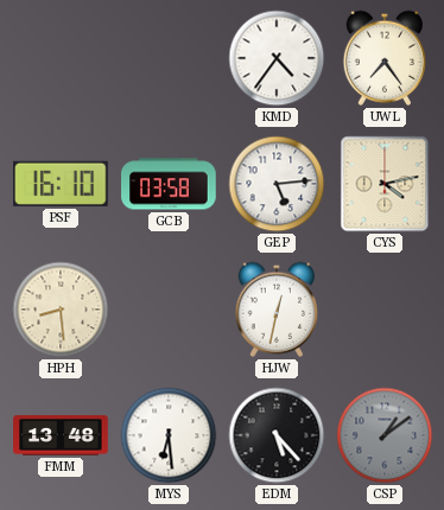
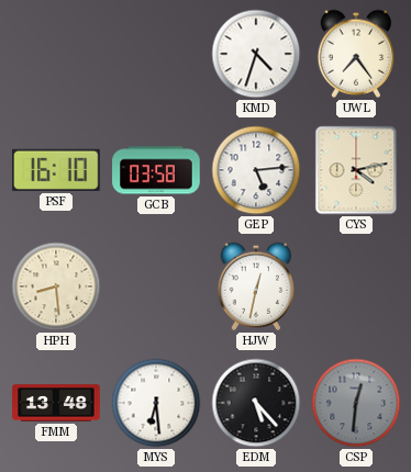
KMD: 4:36 -> 4:33
CSP: 1:09 -> 12:31
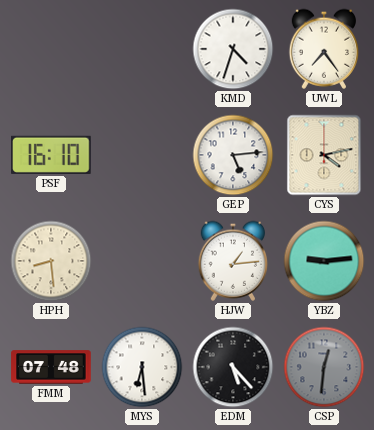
GCB: 03:58 -> none
HJW: 12:32 -> 1:14
YBZ: none -> 9:14
FMM: 13:48 -> 07:48
